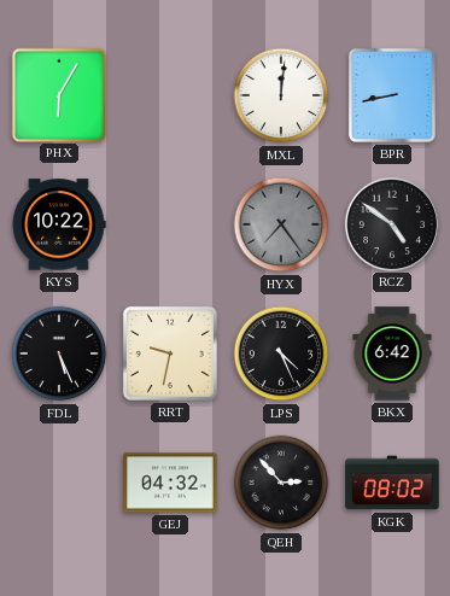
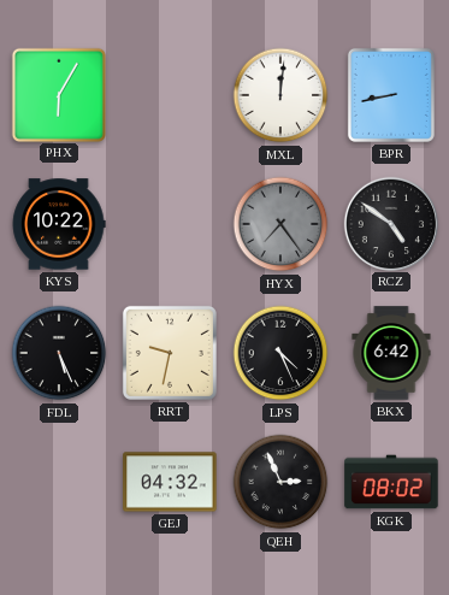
QEH: 2:53 -> 2:56
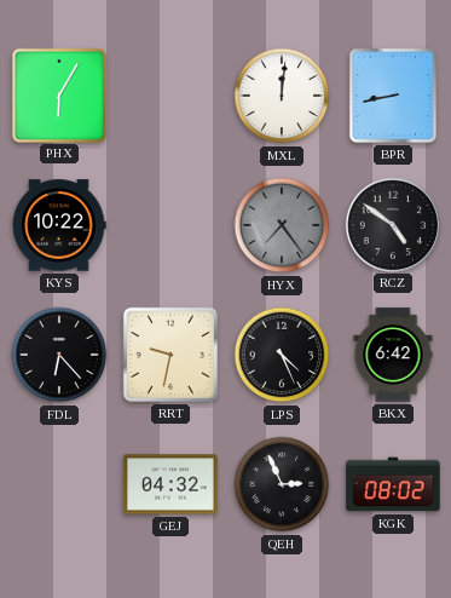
FDL: 5:26 -> 6:23
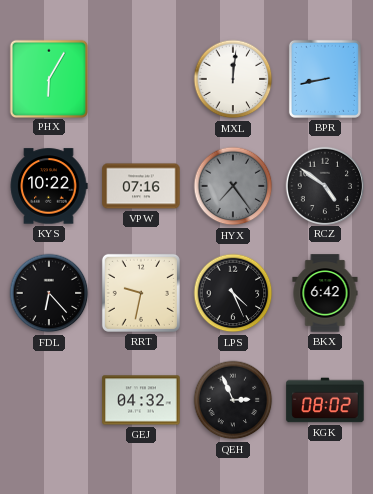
VPW: none -> 07:16
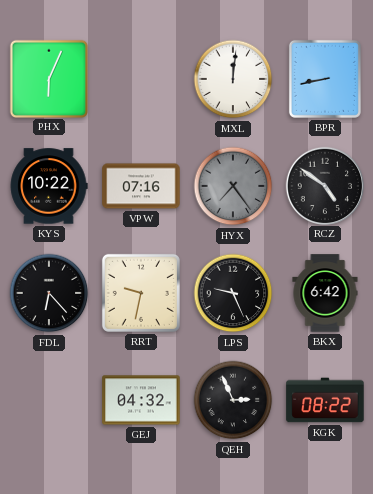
PHX: 6:05 -> 6:04
LPS: 4:26 -> 9:26
KGK: 08:02 -> 08:22
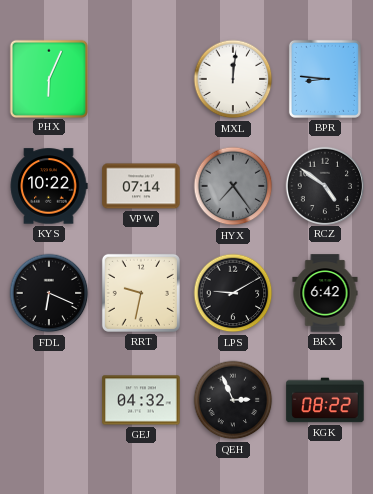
BPR: 8:43 -> 8:46
VPW: 07:16 -> 07:14
FDL: 6:23 -> 6:19
LPS: 9:26 -> 9:10
